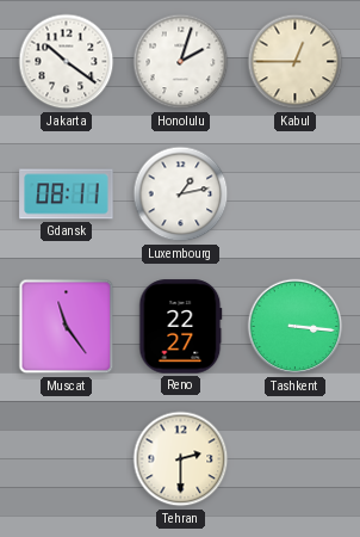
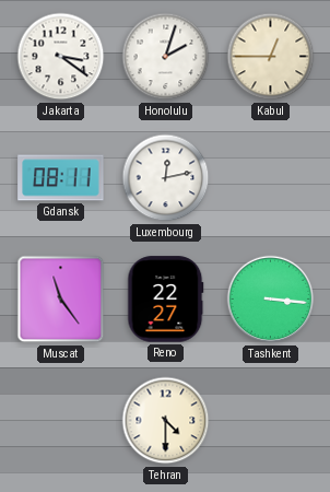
Jakarta: 10:21 -> 3:21
Luxembourg: 1:13 -> 12:13
Tehran: 2:30 -> 4:30
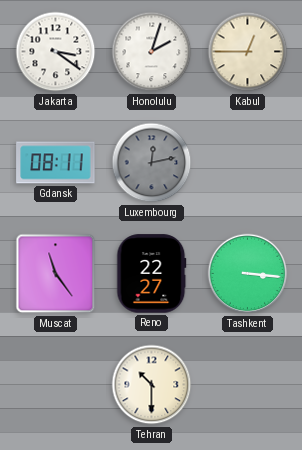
Luxembourg dial: white -> grey
Tehran: 4:30 -> 10:30
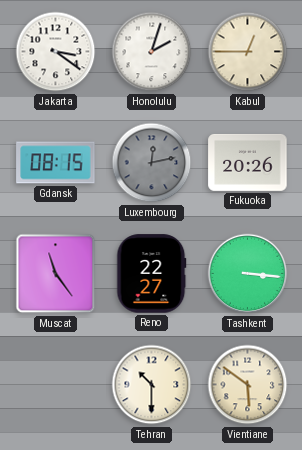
Gdansk: 08:11 -> 08:15
Fukuoka: none -> 20:26
Vientiane: none -> 5:51
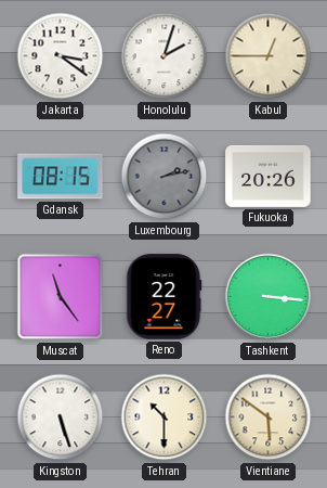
Luxembourg: 12:13 -> 2:13
Kingston: none -> 5:27
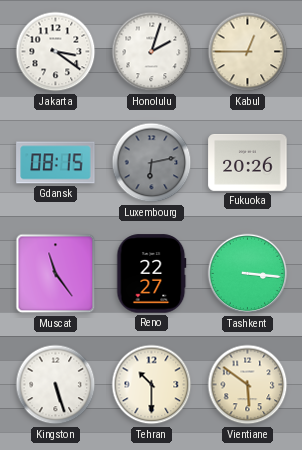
Luxembourg: 2:13 -> 6:13
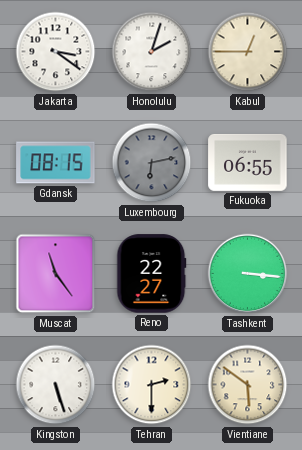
Fukuoka: 20:26 -> 06:55
Tehran: 10:30 -> 2:30
